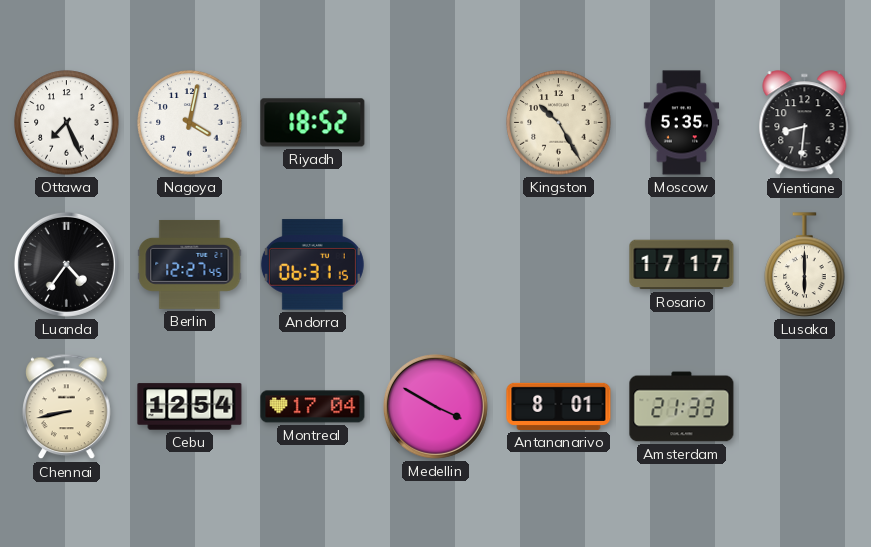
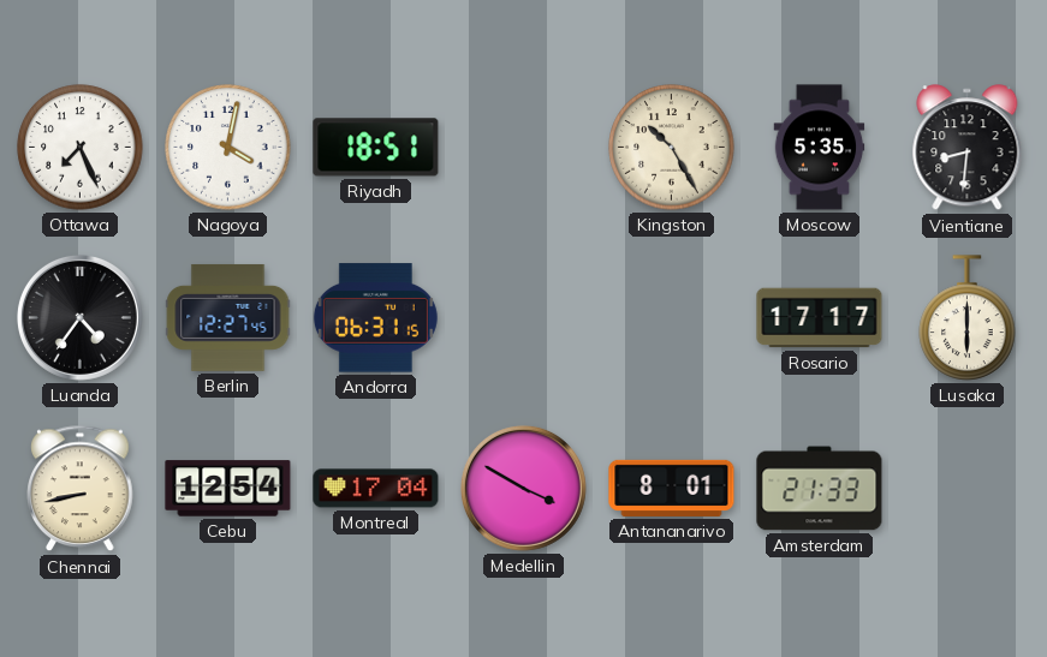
Riyadh: 18:52 -> 18:51
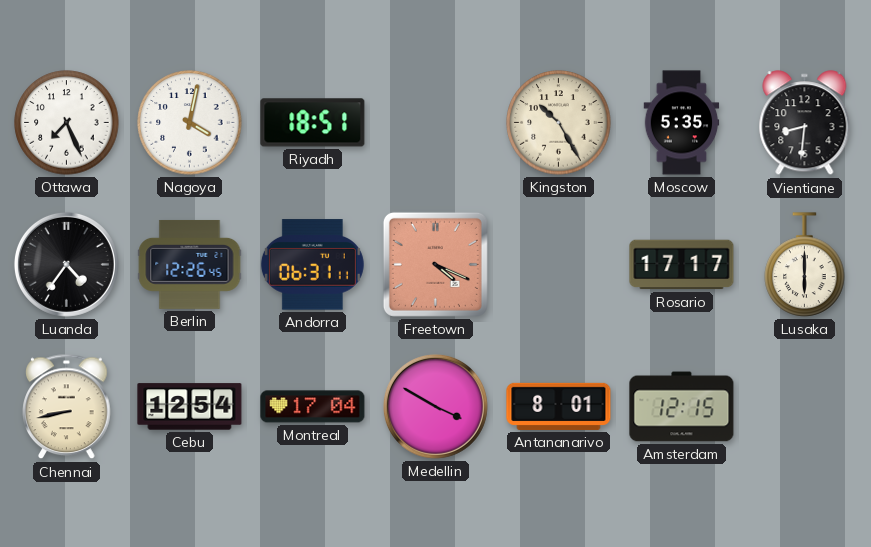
Berlin: 12:27 -> 12:26
Andorra: 06:31:15 -> 06:31:11
Freetown: none -> 4:19
Amsterdam: 21:33 -> 12:15
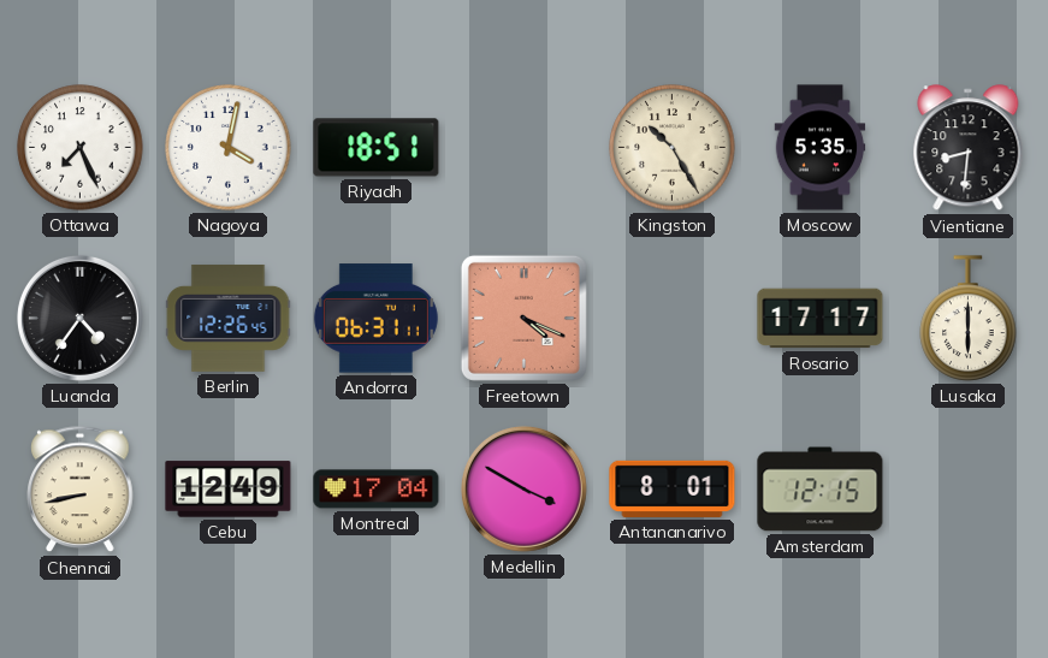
Cebu: 12:54 -> 12:49
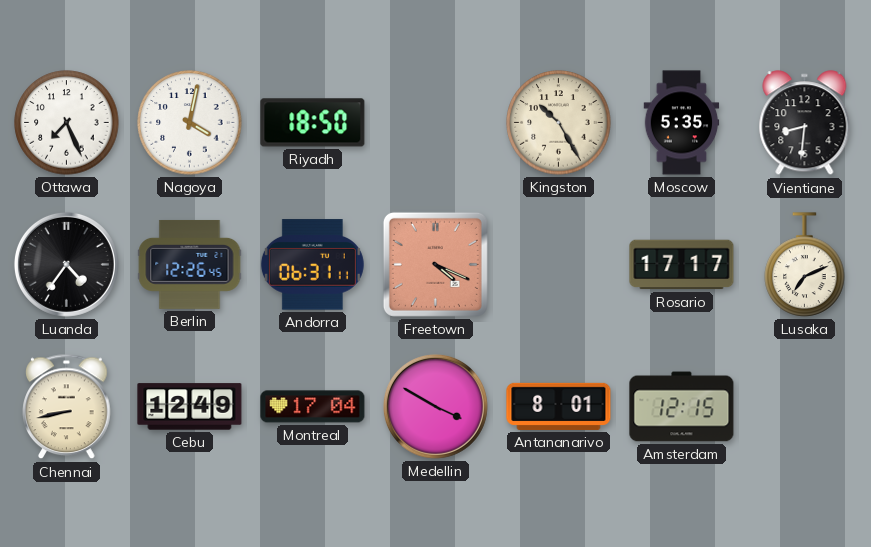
Riyadh: 18:51 -> 18:50
Lusaka: 6:00 -> 7:11
